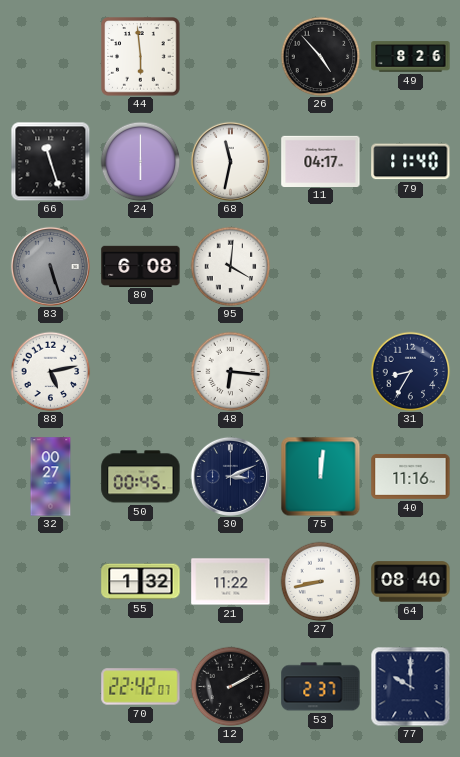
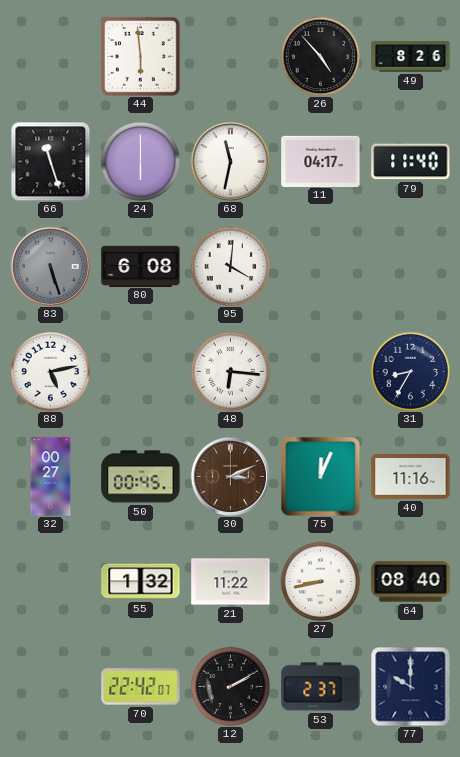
30 dial: navy -> brown
75: 12:01 -> 12:04
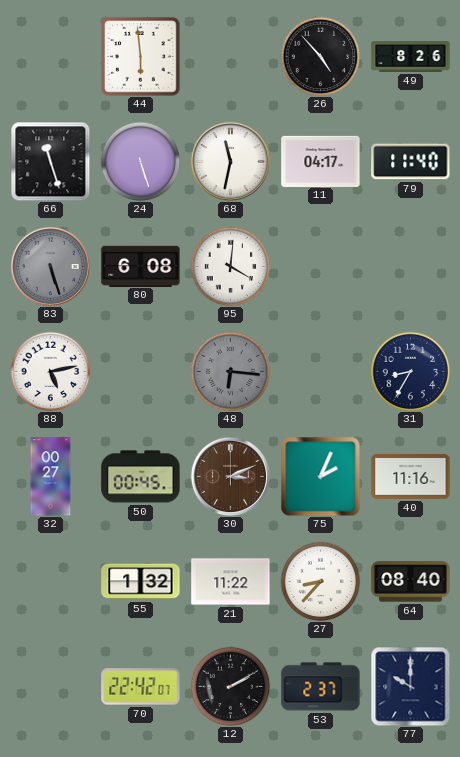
24: 6:00 -> 5:27
48 dial: white -> grey
75: 12:04 -> 2:04
27: 8:43 -> 8:37
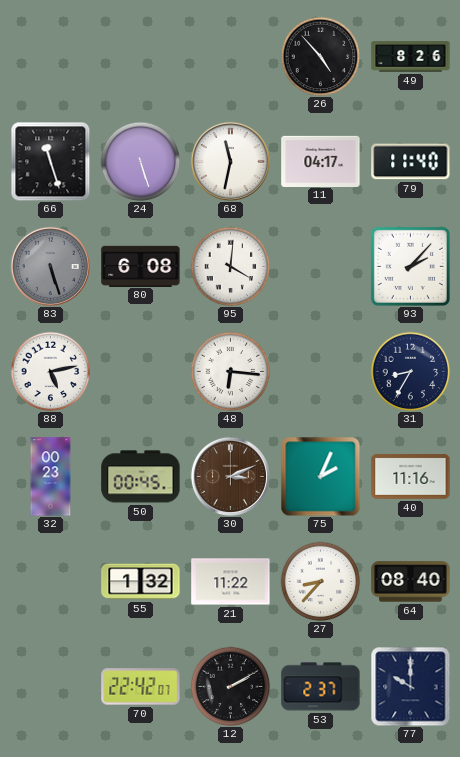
44: 5:59 -> none
93: none -> 2:07
48 dial: grey -> white
32: 00:27 -> 00:23
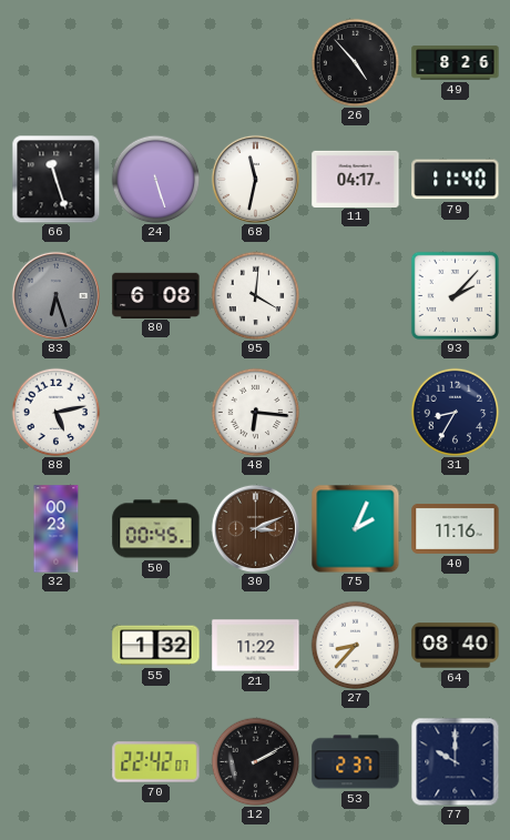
83: 5:27 -> 6:27
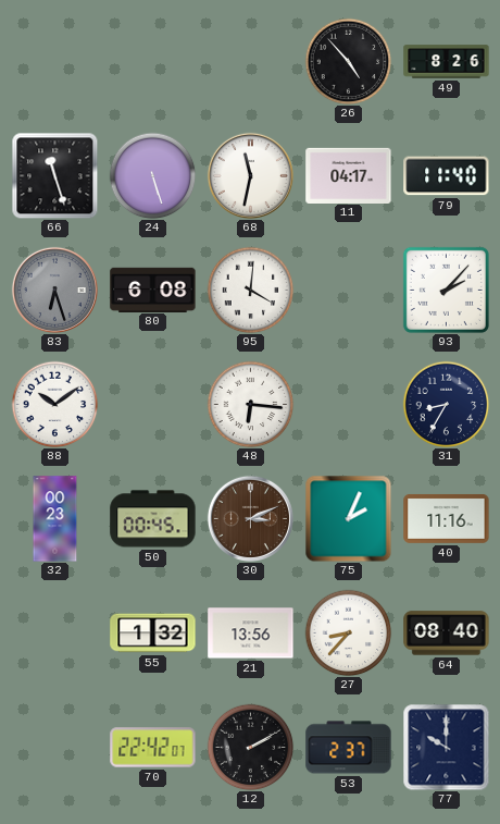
88: 5:13 -> 10:09
21: 11:22 -> 13:56
